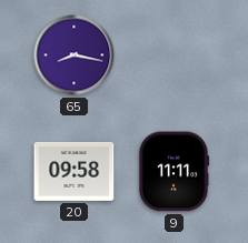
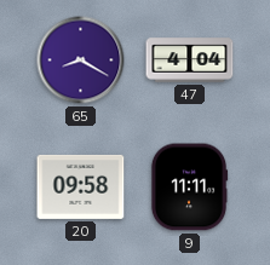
65: 8:17 -> 8:20
47: none -> 4:04
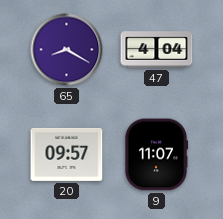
20: 09:58 -> 09:57
9: 11:11 -> 11:07
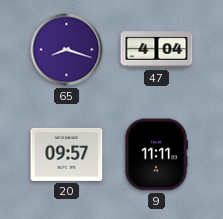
65: 8:20 -> 8:18
9: 11:07 -> 11:11
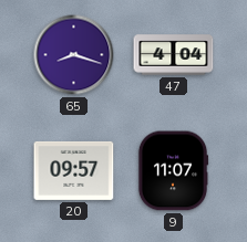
9: 11:11 -> 11:07
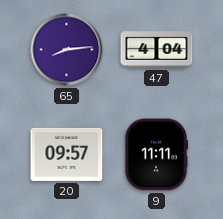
65: 8:18 -> 8:14
9: 11:07 -> 11:11
